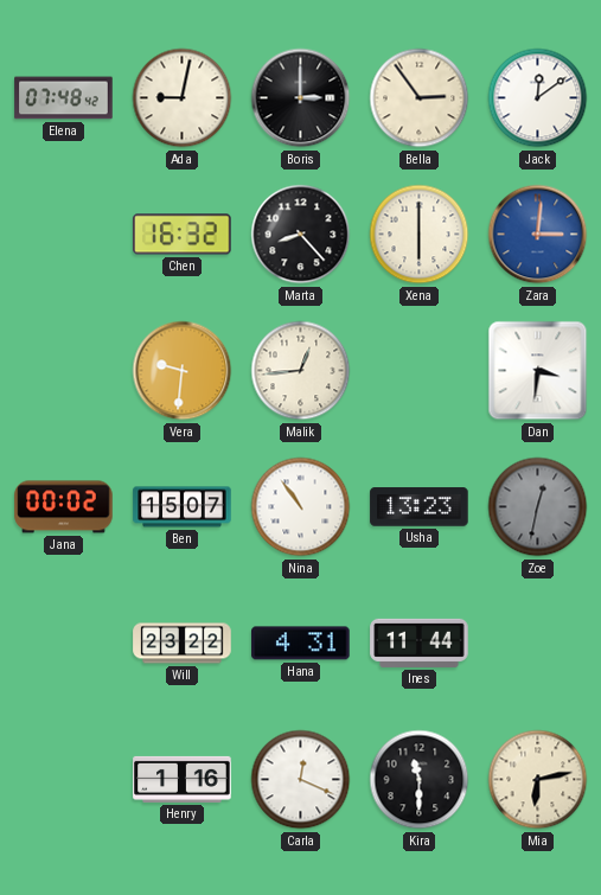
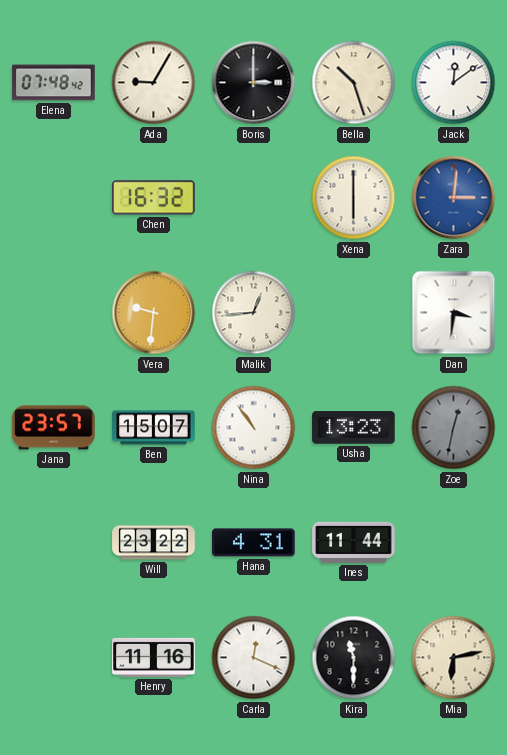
Ada: 9:02 -> 9:05
Bella: 2:54 -> 10:27
Marta: 8:23 -> none
Jana: 00:02 -> 23:57
Henry: 1:16 -> 11:16
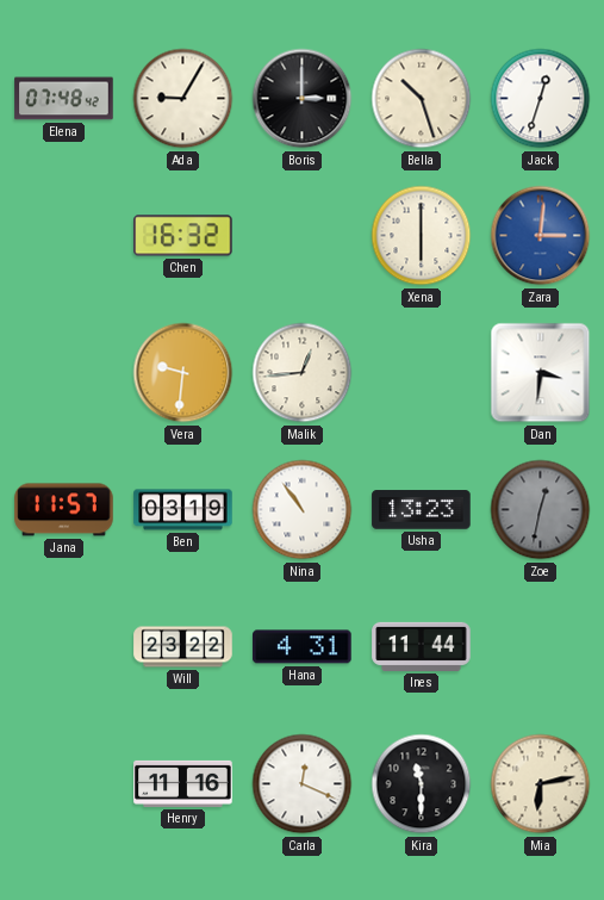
Jack: 12:09 -> 12:33
Jana: 23:57 -> 11:57
Ben: 15:07 -> 03:19
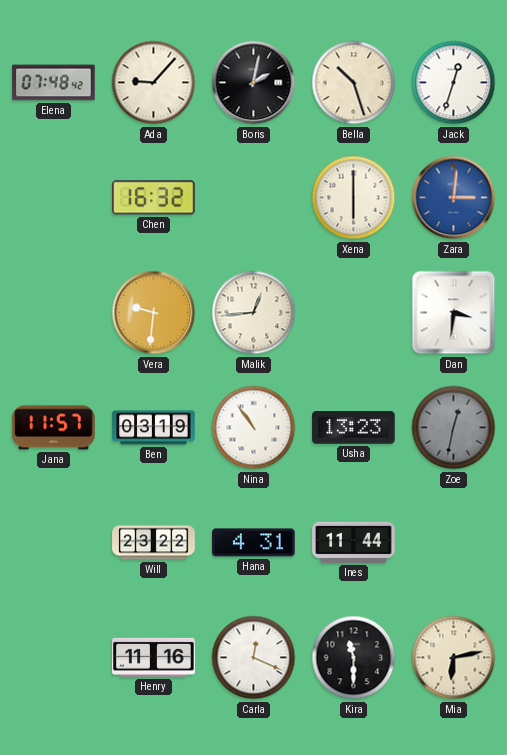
Ada: 9:05 -> 9:07
Boris: 3:00 -> 2:02
